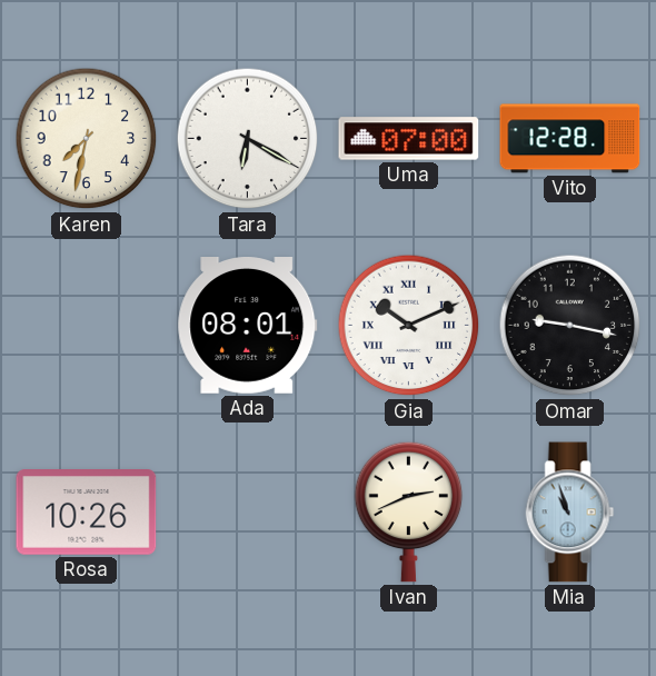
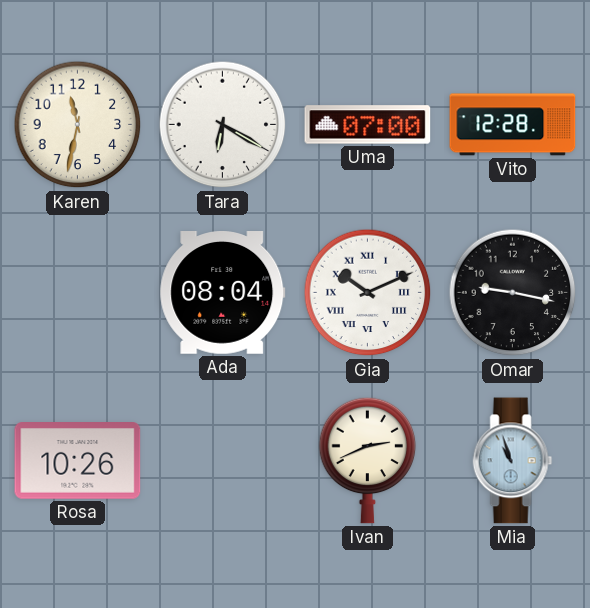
Karen: 7:32 -> 11:32
Ada: 08:01 -> 08:04
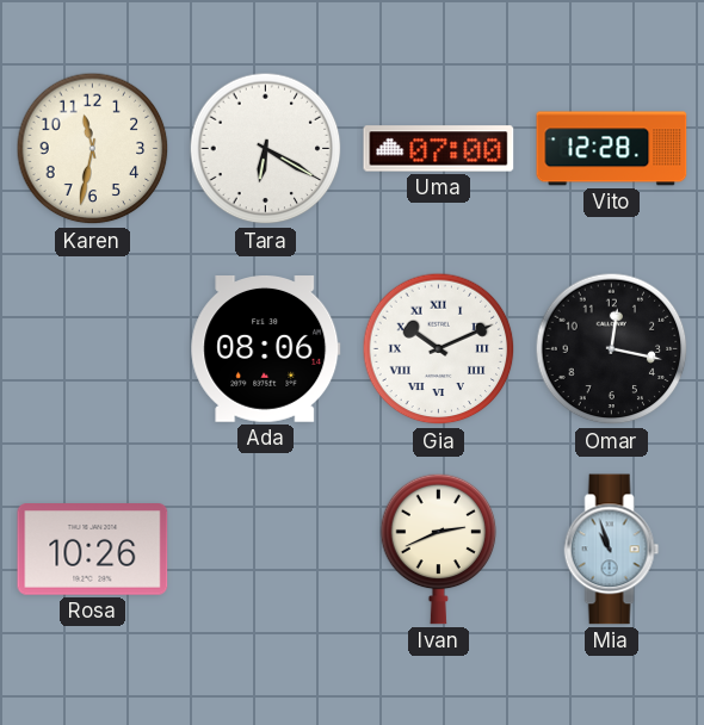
Ada: 08:04 -> 08:06
Omar: 9:17 -> 12:17
